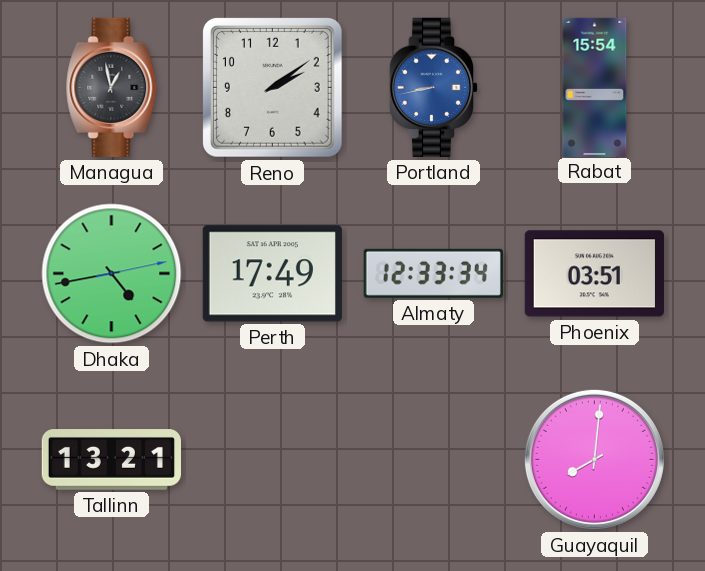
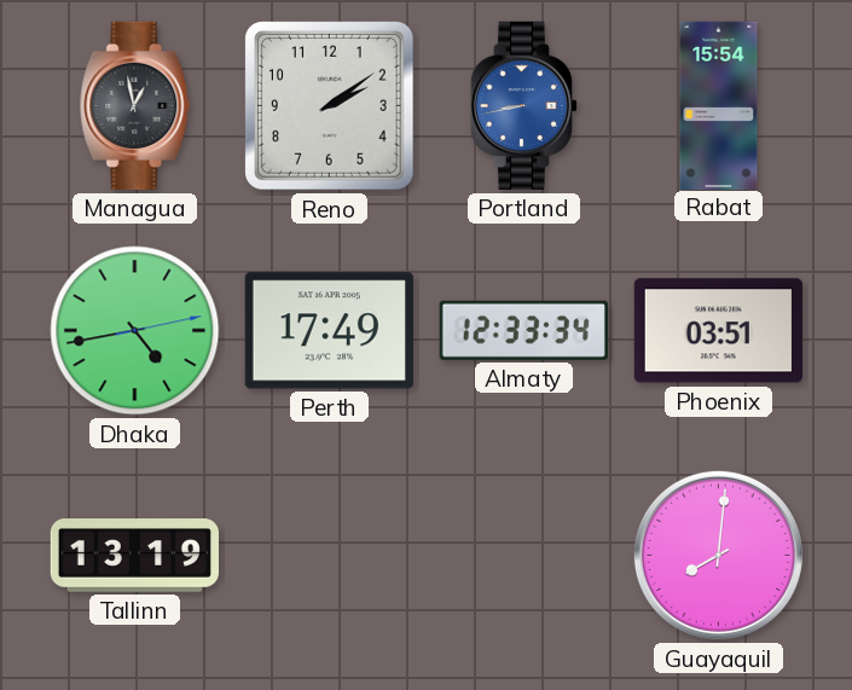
Tallinn: 13:21 -> 13:19
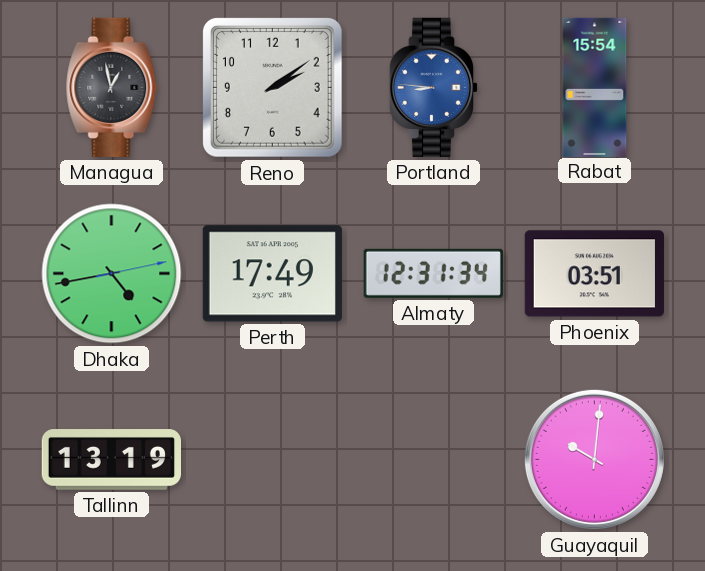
Portland: 8:43 -> 8:46
Almaty: 12:33 -> 12:31
Guayaquil: 8:01 -> 10:01
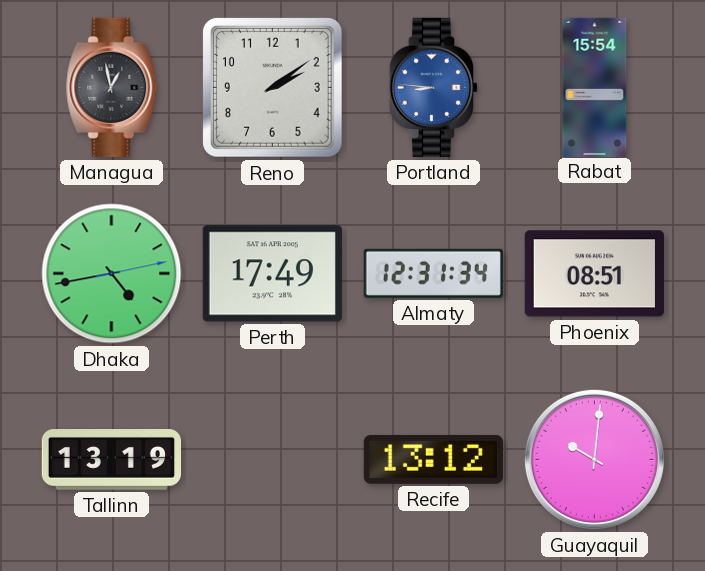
Phoenix: 03:51 -> 08:51
Recife: none -> 13:12
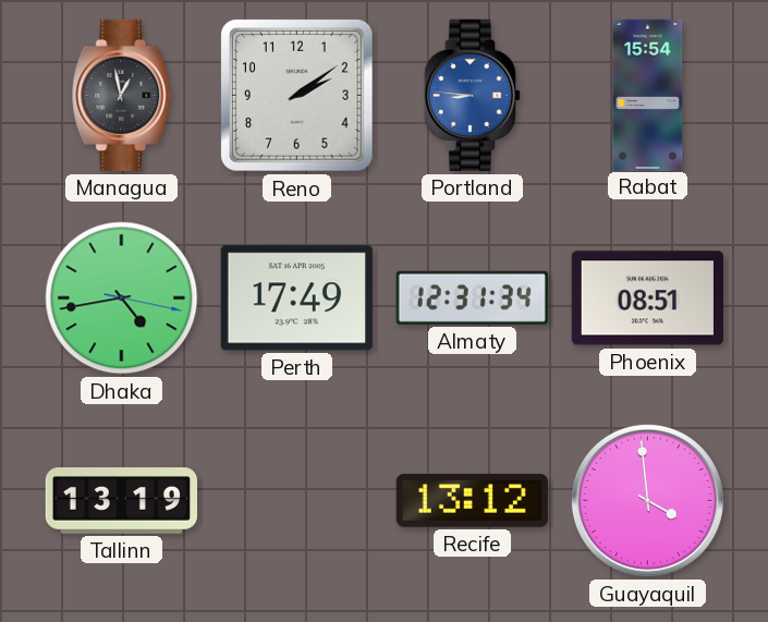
Dhaka: 4:43:13 -> 4:43:17
Guayaquil: 10:01 -> 3:59
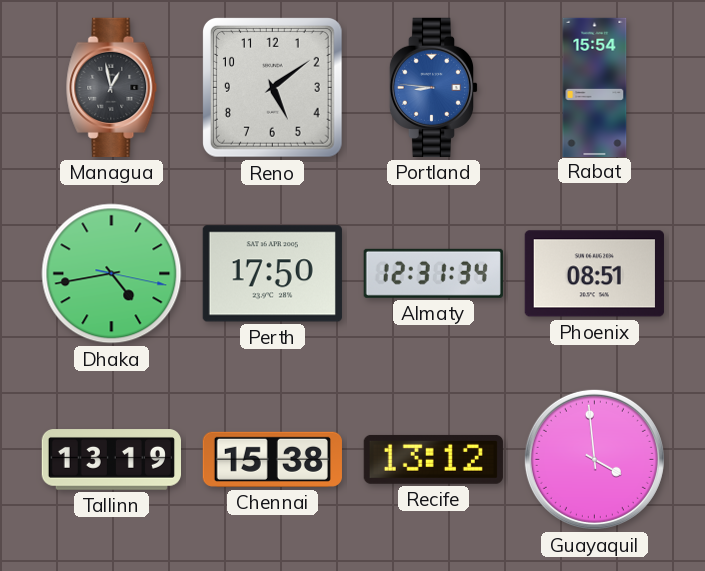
Reno: 2:09 -> 5:09
Perth: 17:49 -> 17:50
Chennai: none -> 15:38
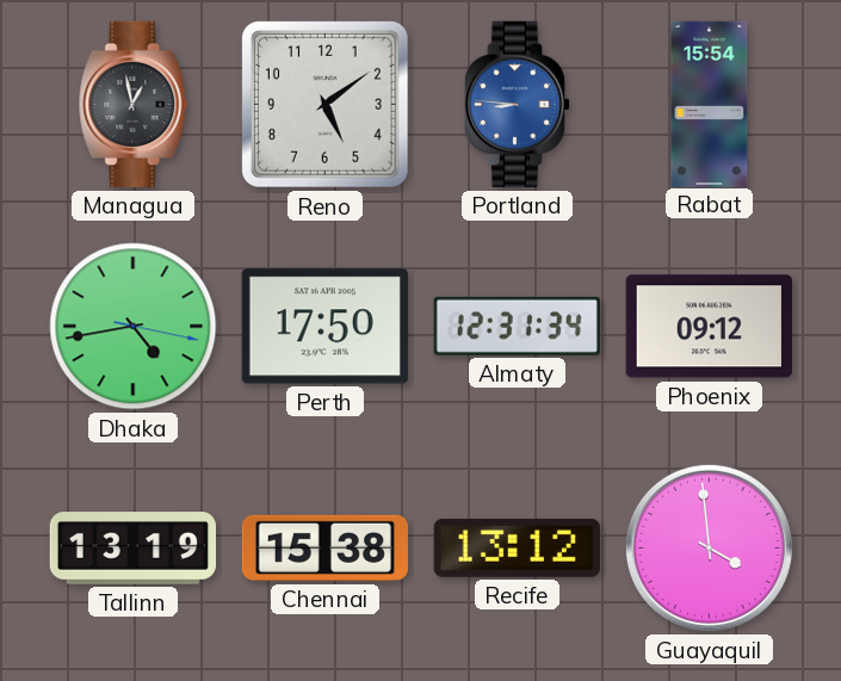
Phoenix: 08:51 -> 09:12
